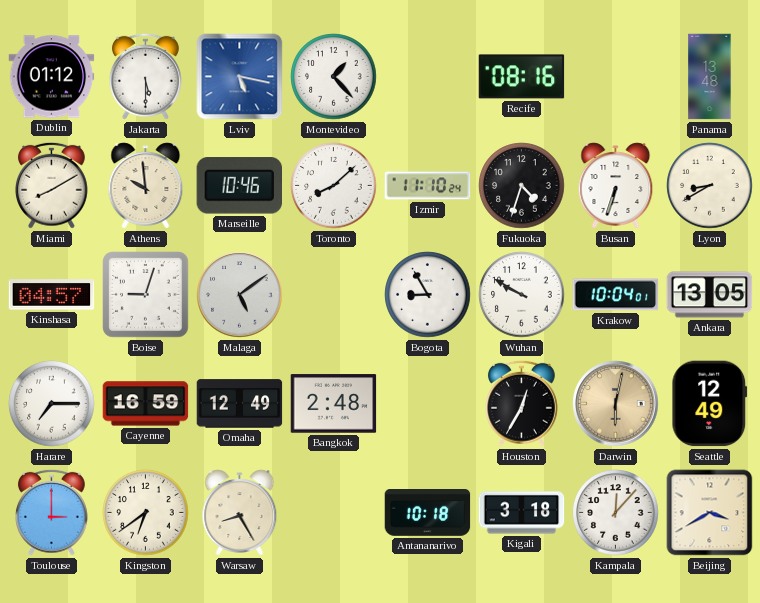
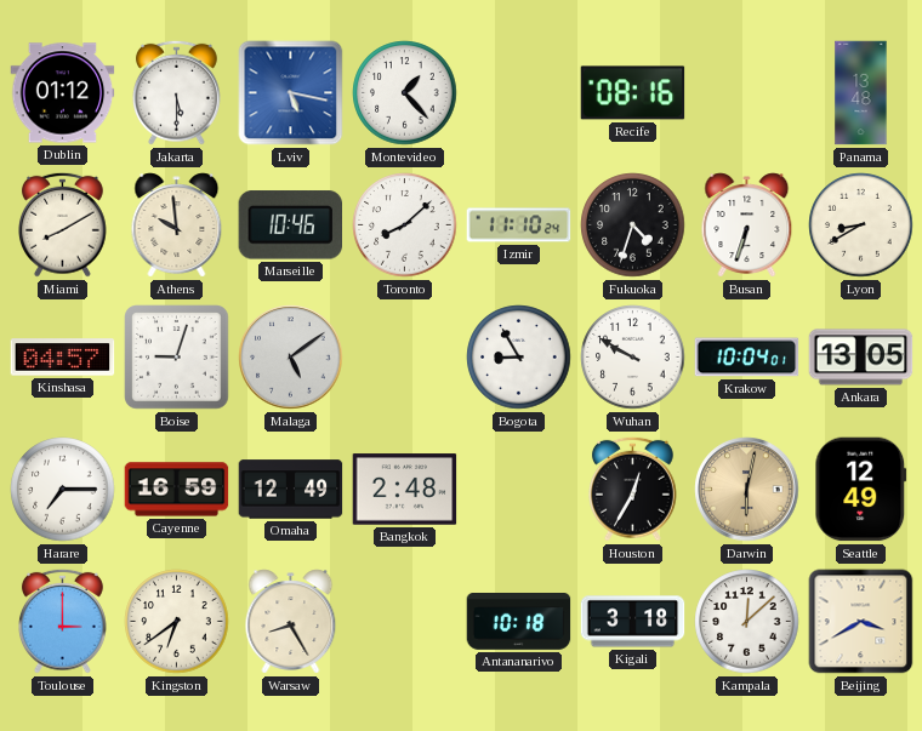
Kampala: 12:07 -> 12:08
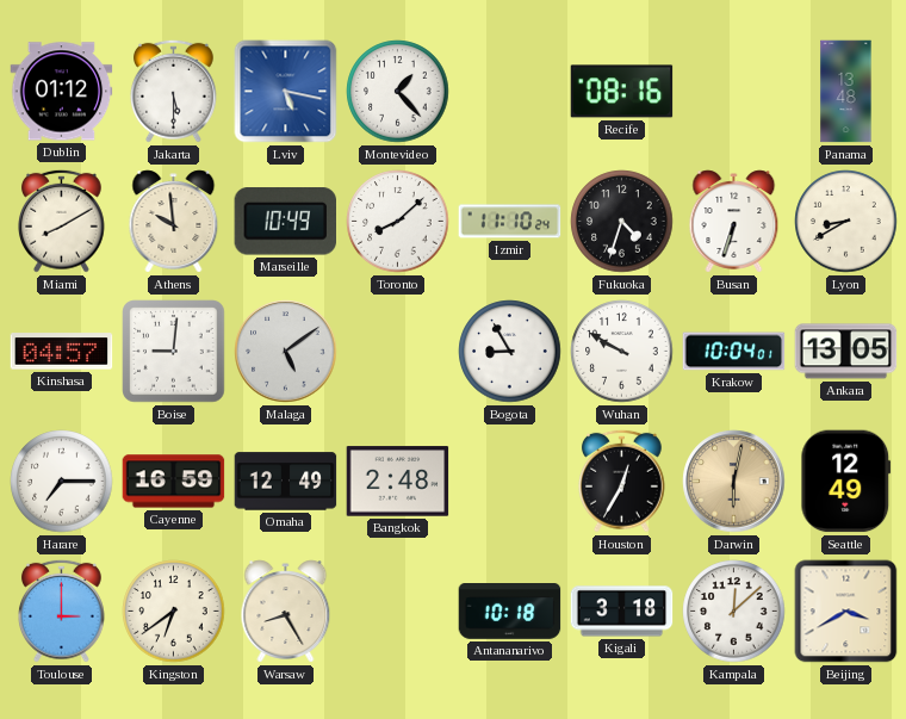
Marseille: 10:46 -> 10:49
Boise: 9:03 -> 9:01
